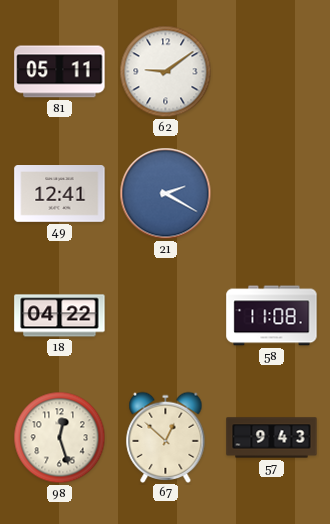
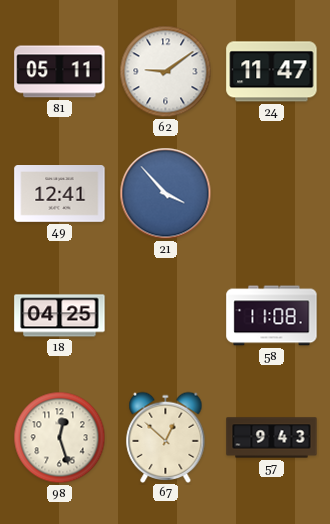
24: none -> 11:47
21: 2:20 -> 3:53
18: 04:22 -> 04:25
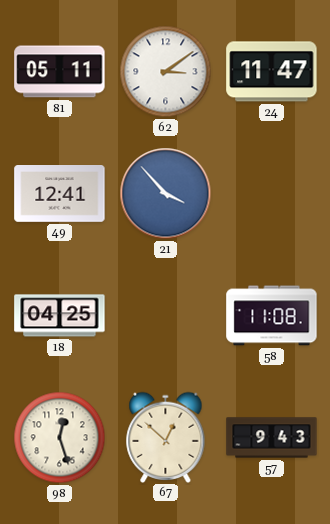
62: 9:09 -> 3:09
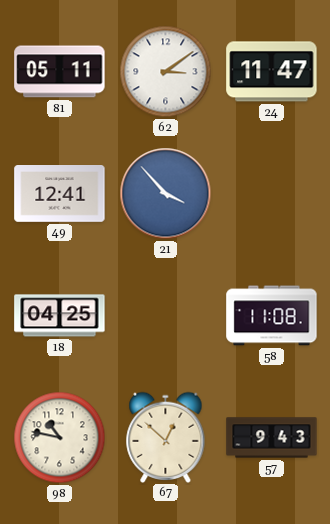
98: 12:27 -> 10:47
